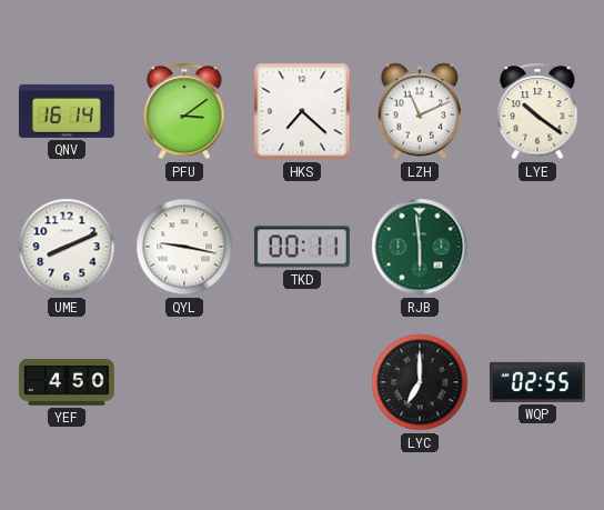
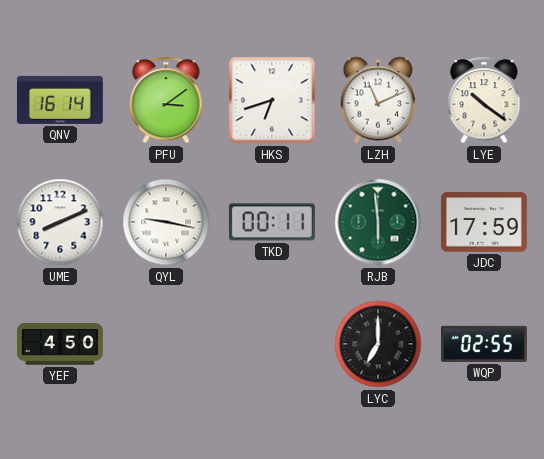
HKS: 7:22 -> 6:42
JDC: none -> 17:59
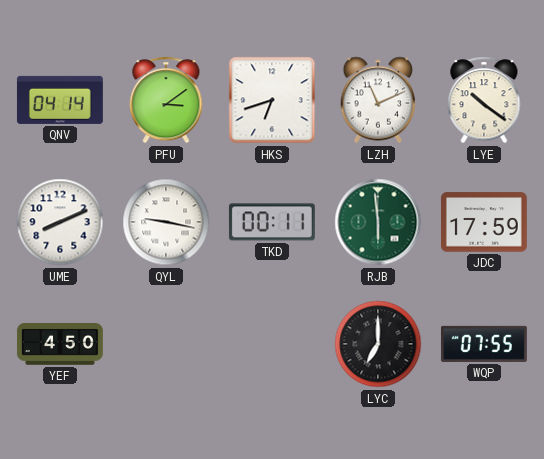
QNV: 16:14 -> 04:14
WQP: 02:55 -> 07:55
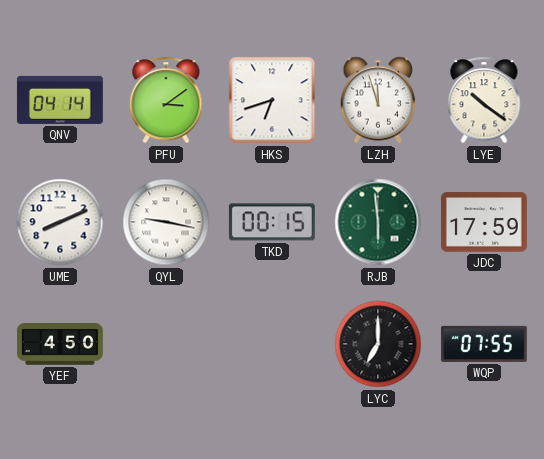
LZH: 11:11 -> 11:57
TKD: 00:11 -> 00:15
